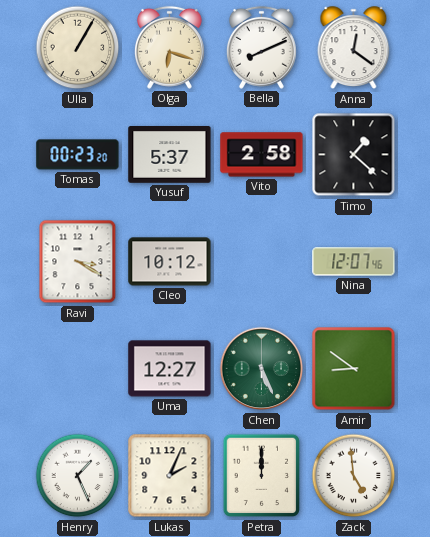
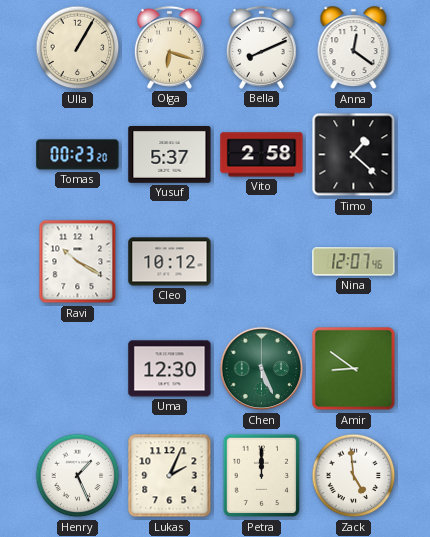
Ravi: 3:20 -> 10:20
Uma: 12:27 -> 12:30
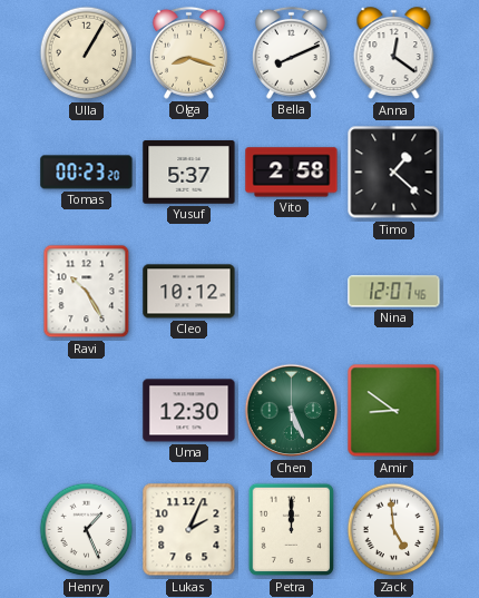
Olga: 6:18 -> 8:18
Ravi: 10:20 -> 10:25
